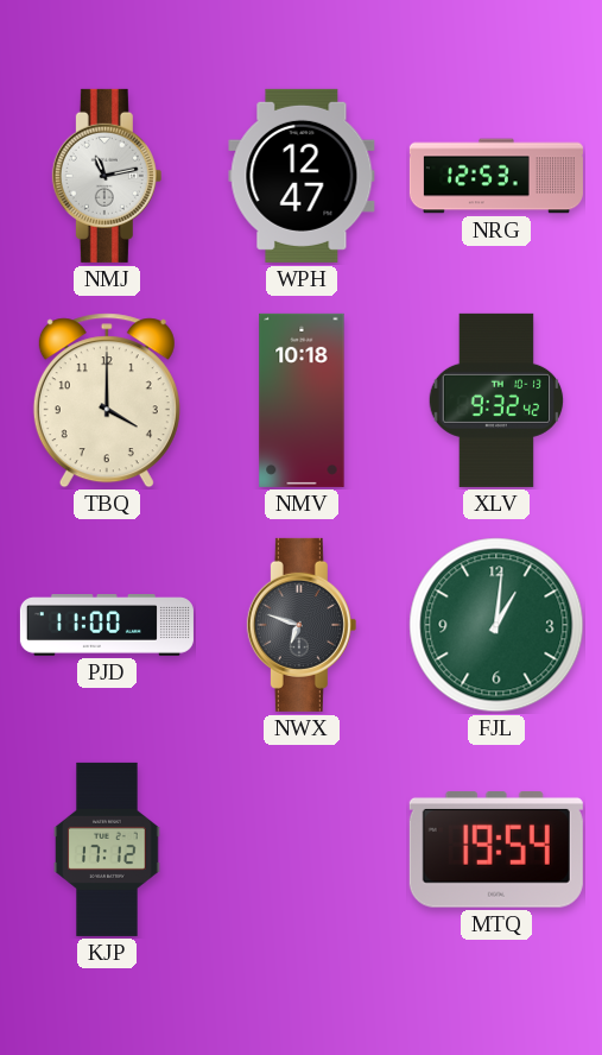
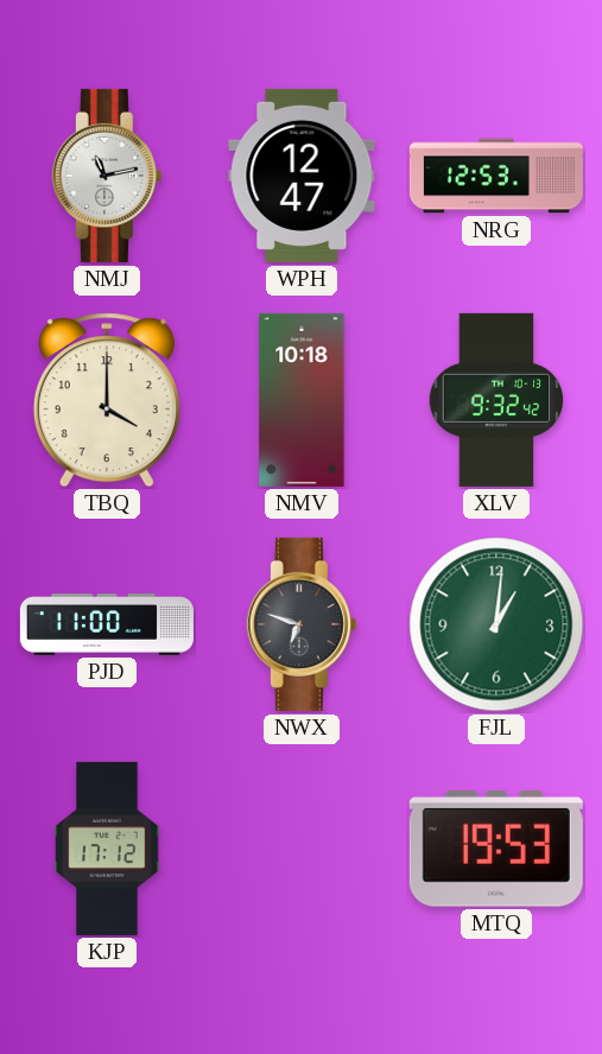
MTQ: 19:54 -> 19:53
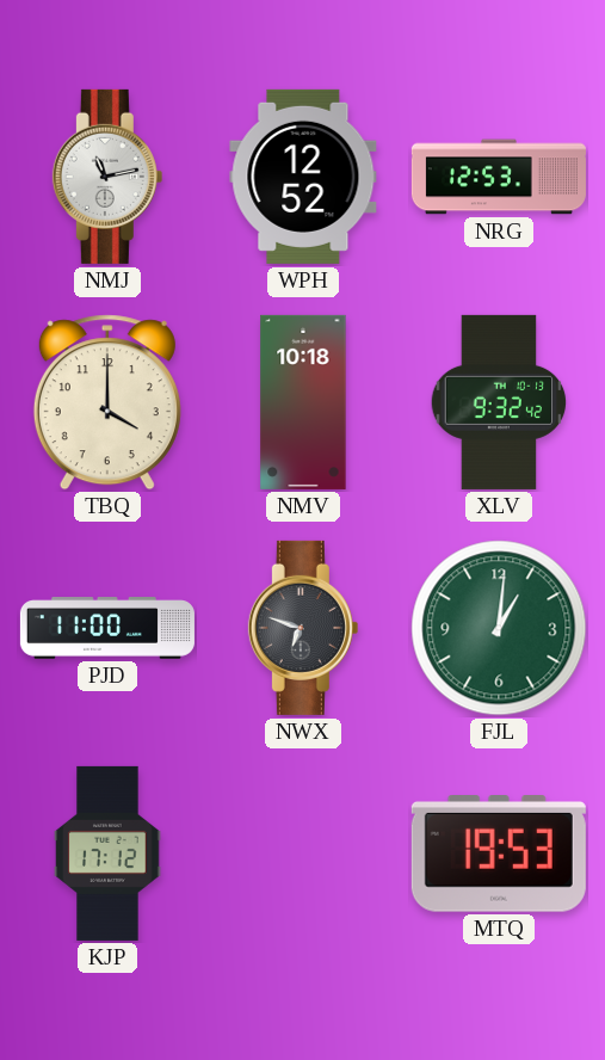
WPH: 12:47 -> 12:52
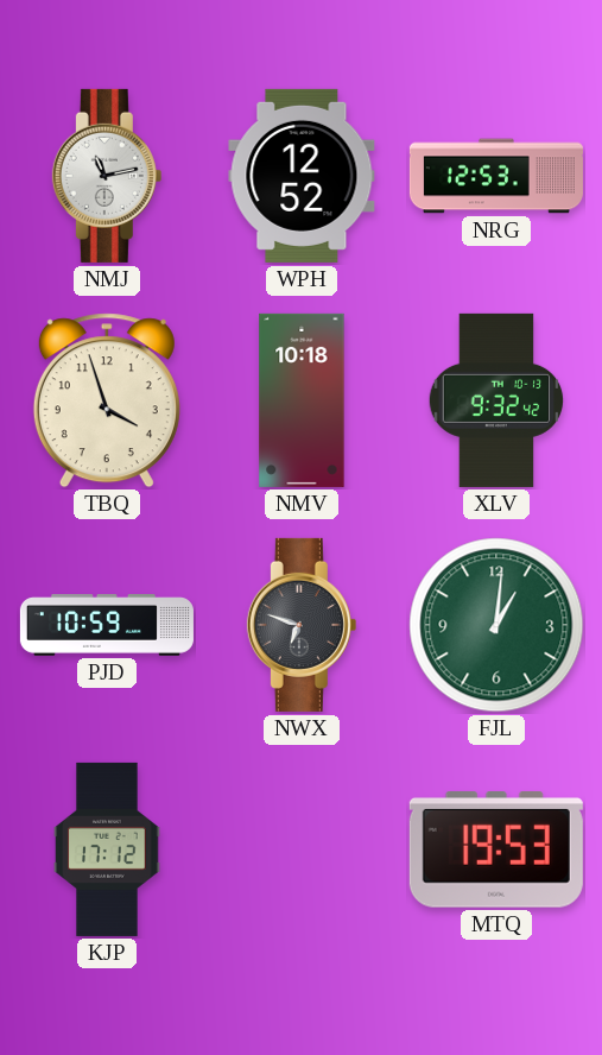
TBQ: 4:00 -> 3:57
PJD: 11:00 -> 10:59
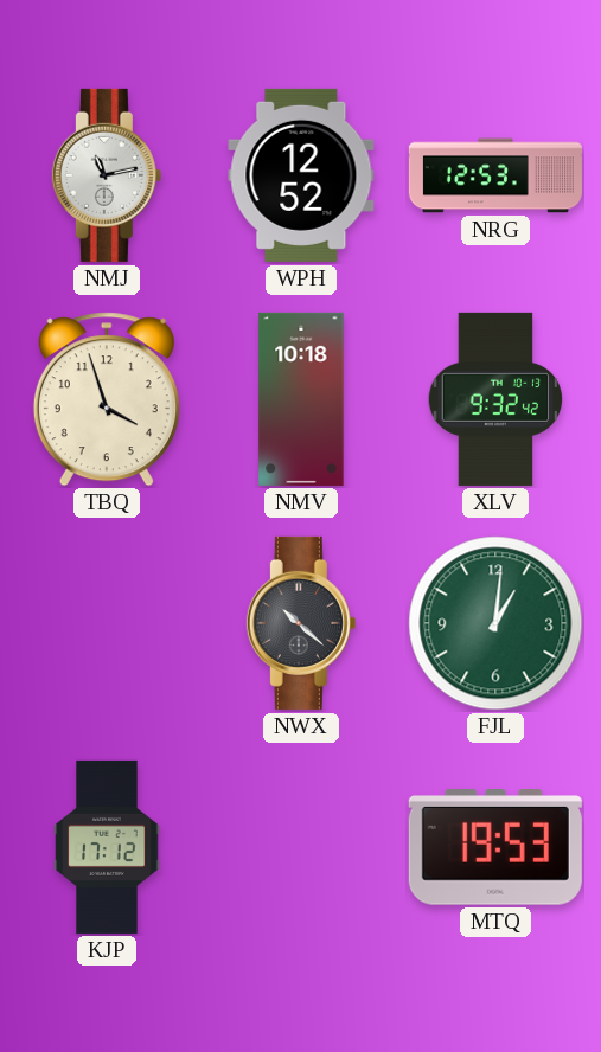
PJD: 10:59 -> none
NWX: 6:48 -> 10:22
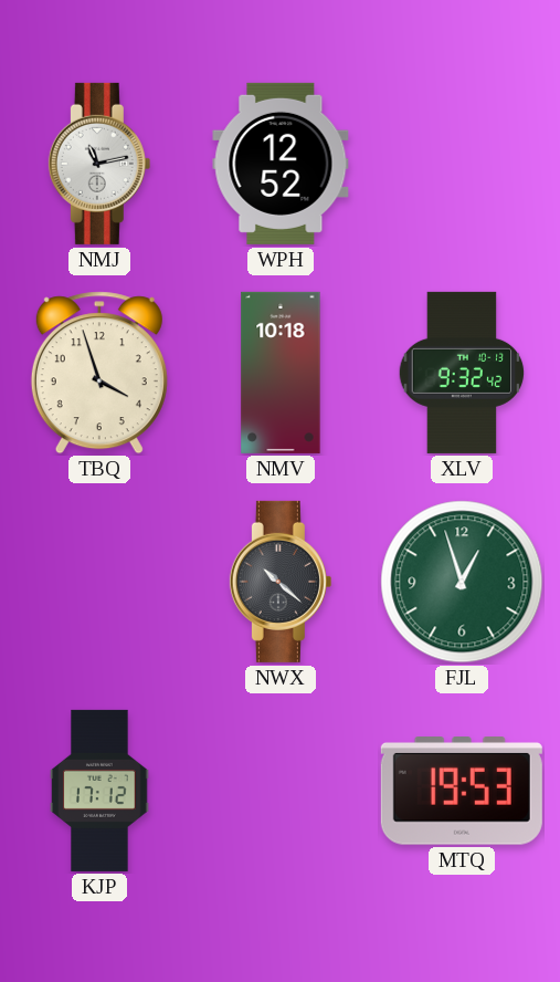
NRG: 12:53 -> none
FJL: 1:01 -> 12:57
